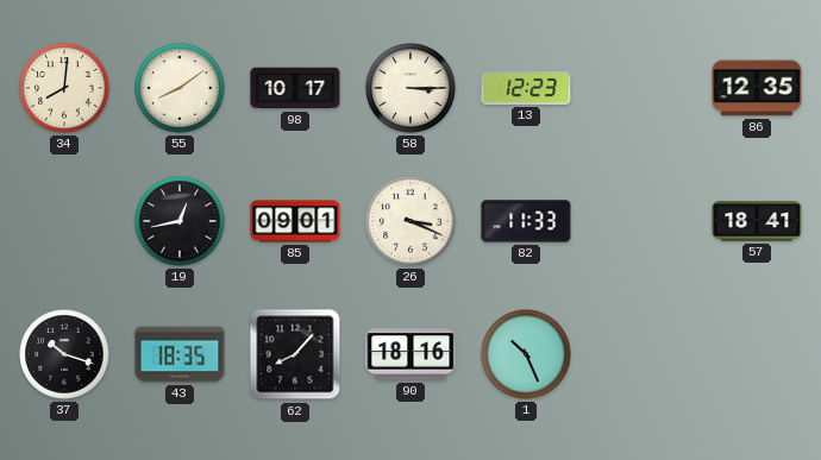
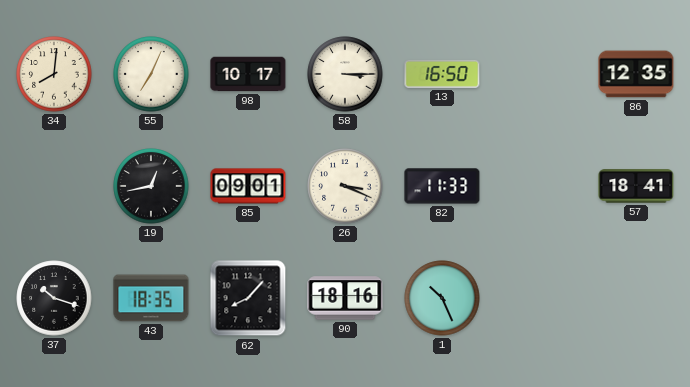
55: 8:09 -> 7:04
13: 12:23 -> 16:50
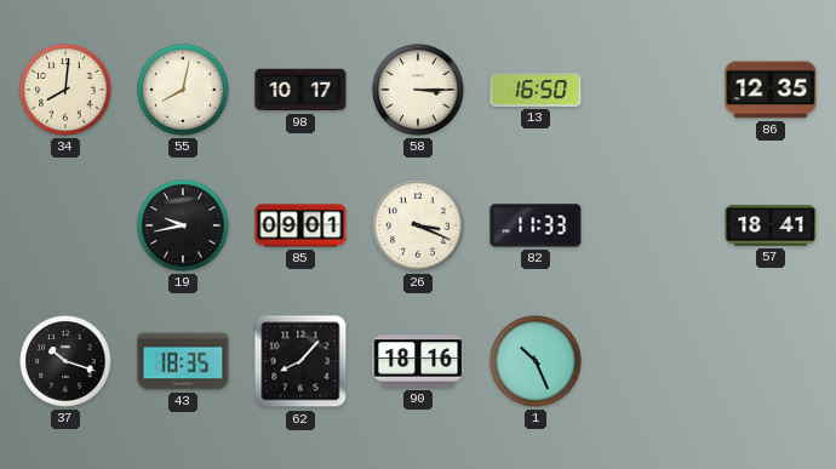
55: 7:04 -> 8:02
19: 12:43 -> 9:43
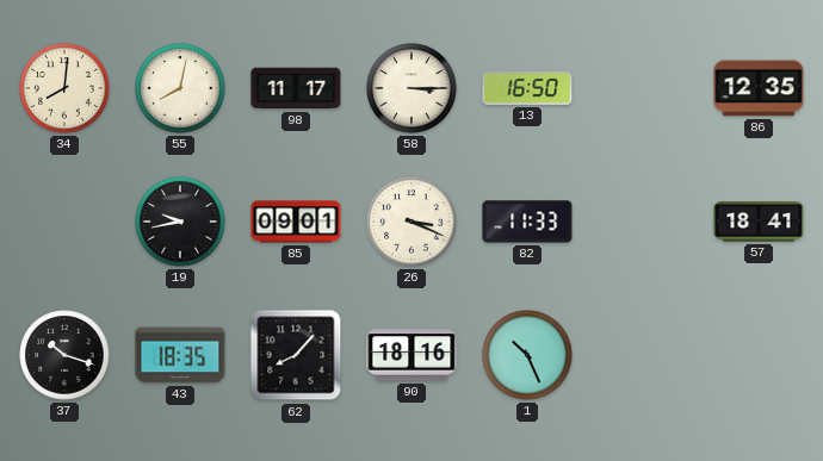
98: 10:17 -> 11:17
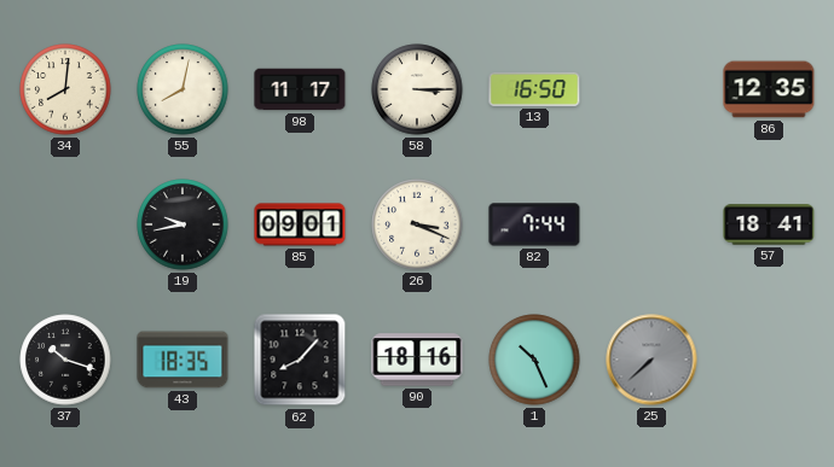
82: 11:33 -> 7:44
25: none -> 7:38
